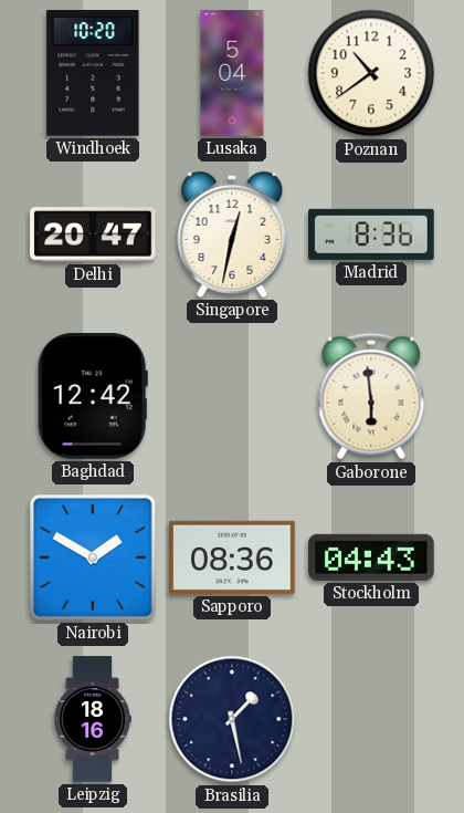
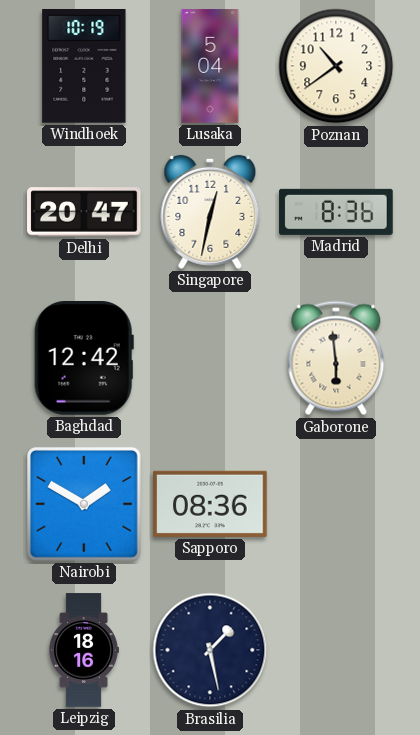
Windhoek: 10:20 -> 10:19
Stockholm: 04:43 -> none
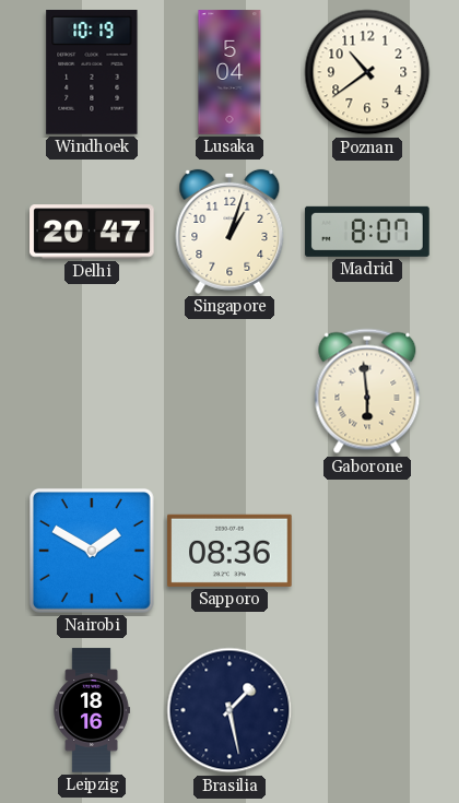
Singapore: 12:32 -> 1:03
Madrid: 8:36 -> 8:07
Baghdad: 12:42 -> none
